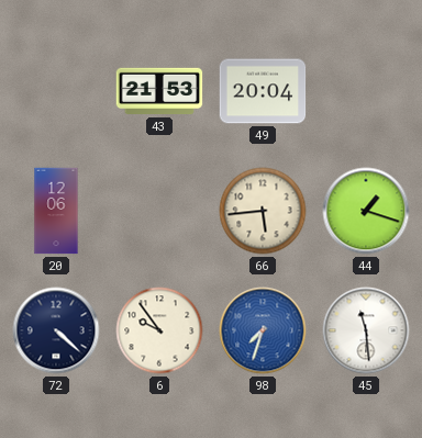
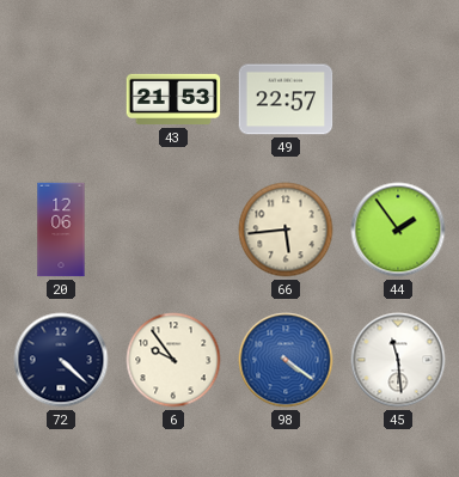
49: 20:04 -> 22:57
44: 1:18 -> 1:54
98: 7:33 -> 4:21
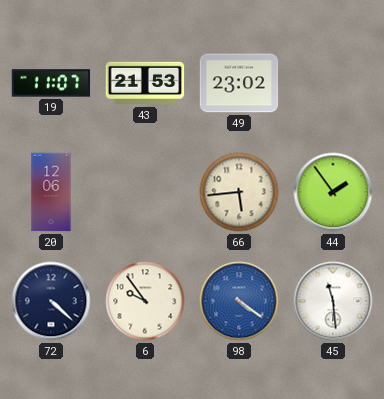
19: none -> 11:07
49: 22:57 -> 23:02
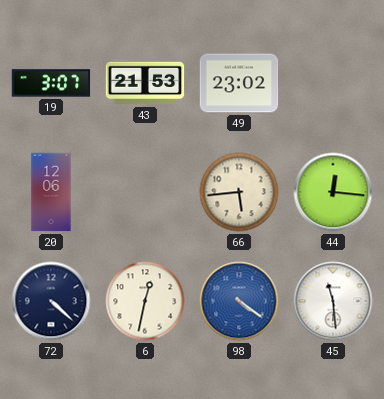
19: 11:07 -> 3:07
44: 1:54 -> 12:16
6: 9:54 -> 12:32
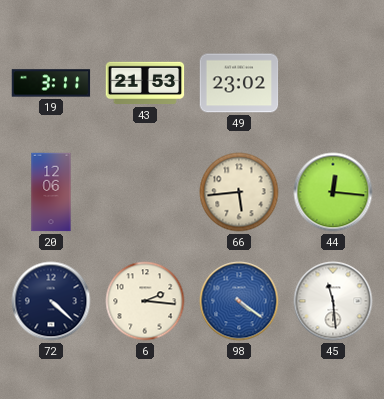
19: 3:07 -> 3:11
6: 12:32 -> 2:16
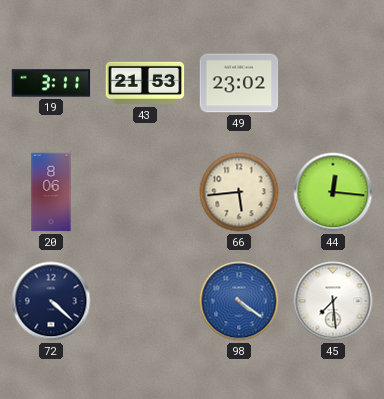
20: 12:06 -> 8:06
6: 2:16 -> none
45: 11:29 -> 7:29
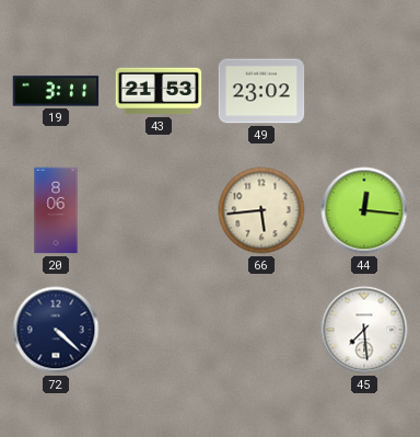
98: 4:21 -> none
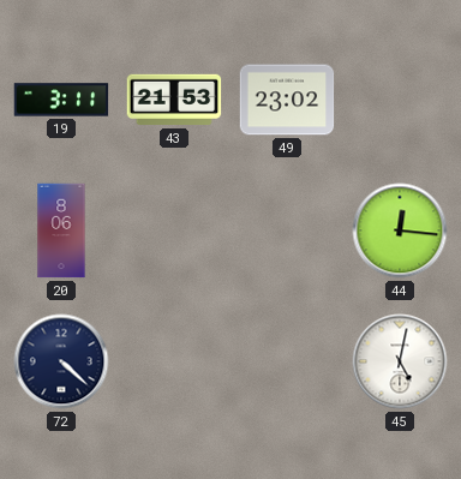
66: 5:44 -> none
45: 7:29 -> 5:02
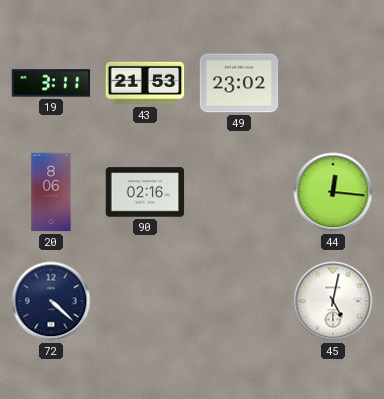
90: none -> 02:16
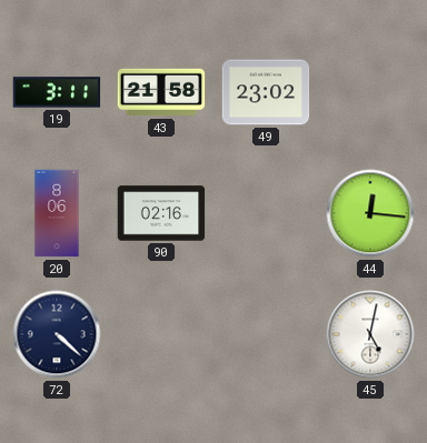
43: 21:53 -> 21:58
